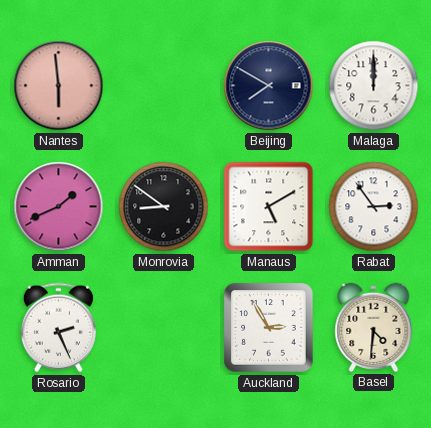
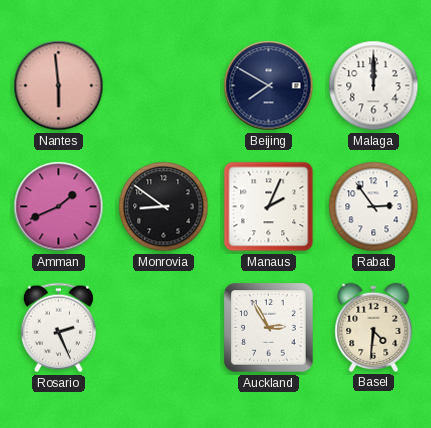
Manaus: 5:10 -> 2:04
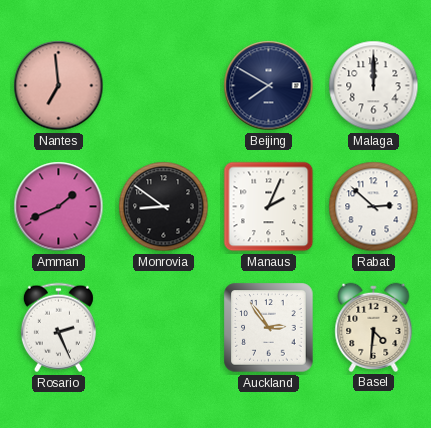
Nantes: 5:59 -> 6:59
Rabat: 2:54 -> 2:52
Auckland: 2:55 -> 2:54
